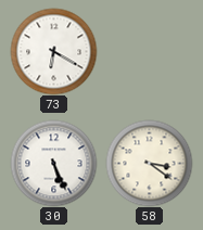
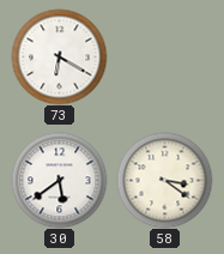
30: 5:26 -> 5:39
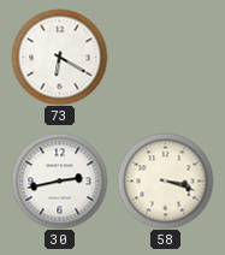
30: 5:39 -> 2:43
58: 3:21 -> 3:18
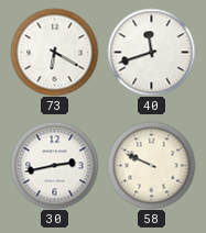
40: none -> 11:42
58: 3:18 -> 9:49
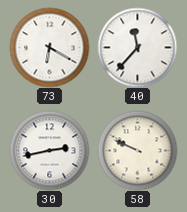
40: 11:42 -> 11:37
